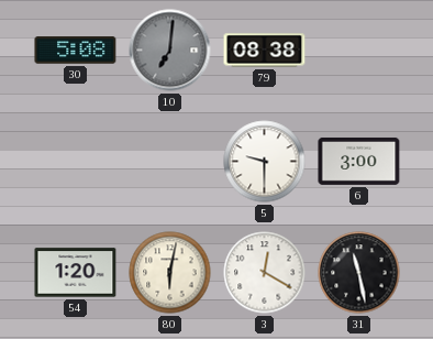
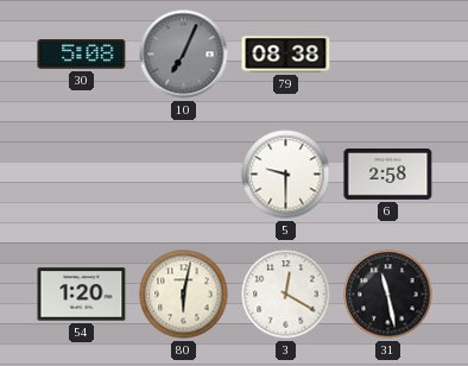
10: 7:01 -> 7:04
6: 3:00 -> 2:58
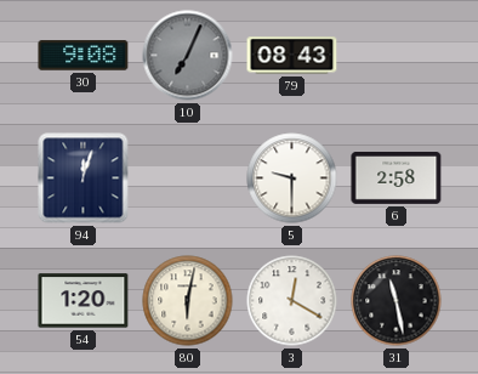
30: 5:08 -> 9:08
79: 08:38 -> 08:43
94: none -> 12:03
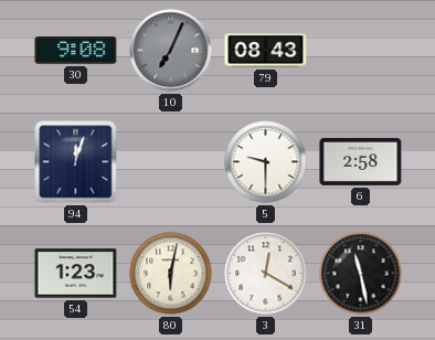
54: 1:20 -> 1:23
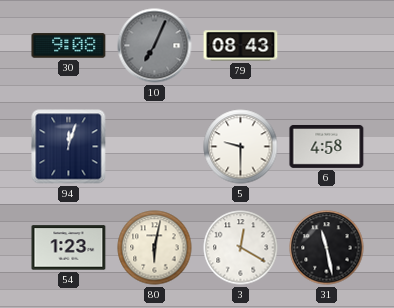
6: 2:58 -> 4:58
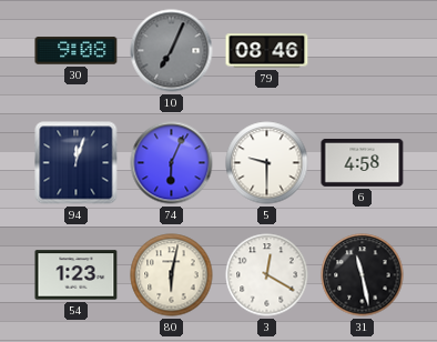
79: 08:43 -> 08:46
74: none -> 6:04
